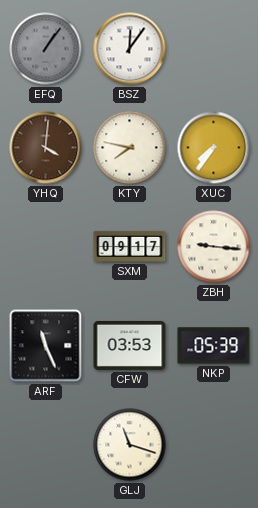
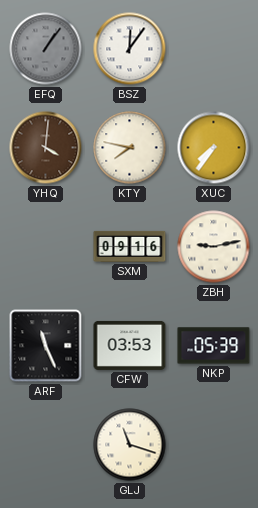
SXM: 09:17 -> 09:16
ZBH: 9:16 -> 9:13
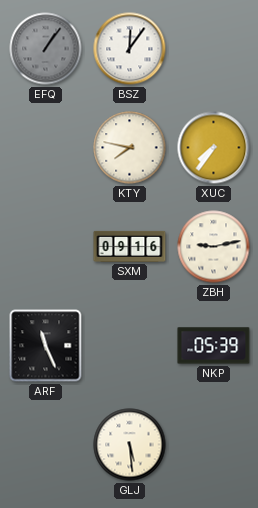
YHQ: 4:01 -> none
CFW: 03:53 -> none
GLJ: 11:18 -> 5:29
